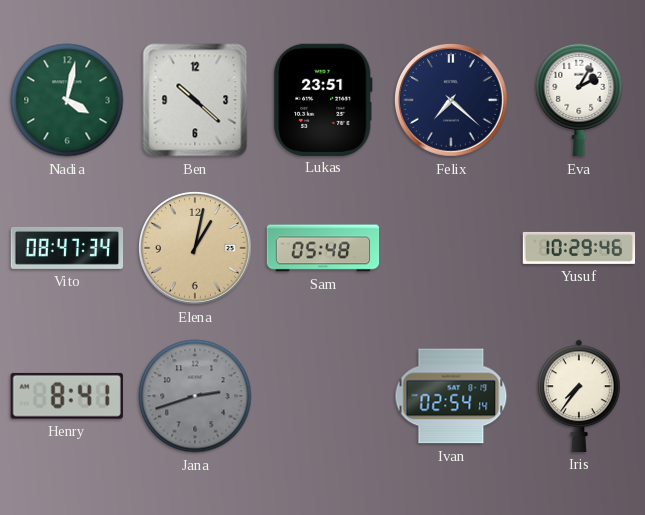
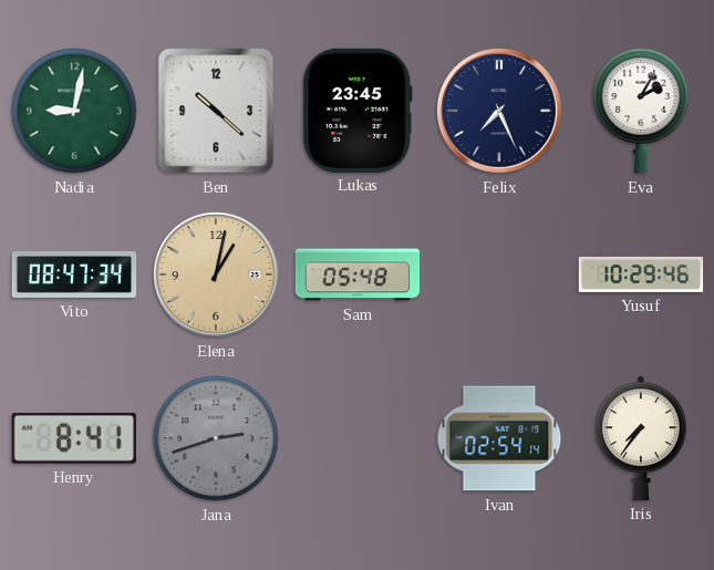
Nadia: 4:02 -> 9:02
Lukas: 23:51 -> 23:45
Felix: 7:22 -> 7:26
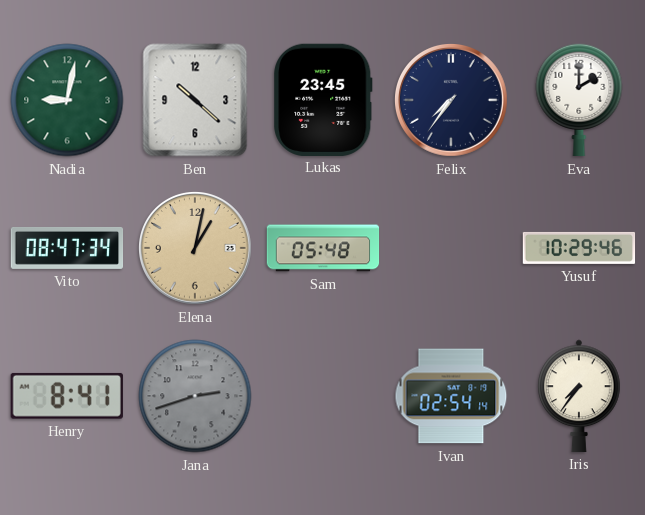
Felix: 7:26 -> 7:36
Eva: 2:05 -> 2:00
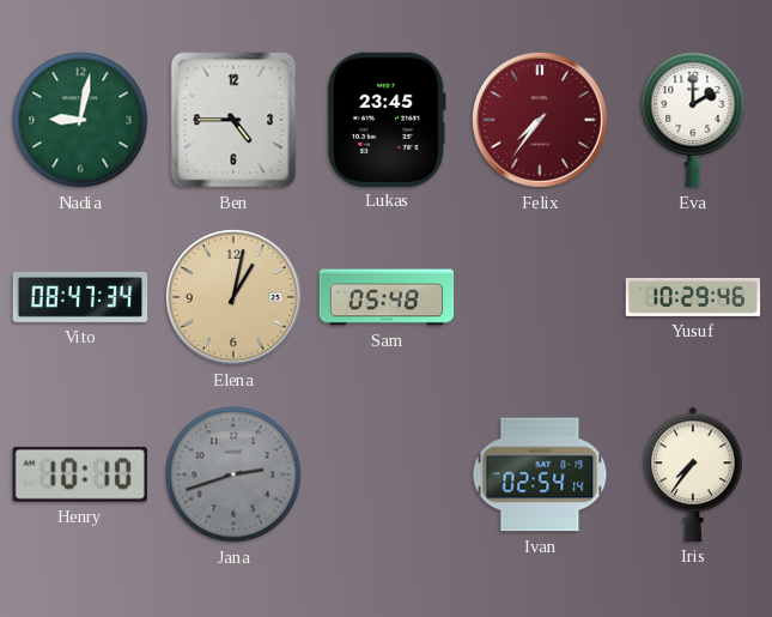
Ben: 10:22 -> 4:45
Felix dial: navy -> burgundy
Henry: 8:41 -> 10:10
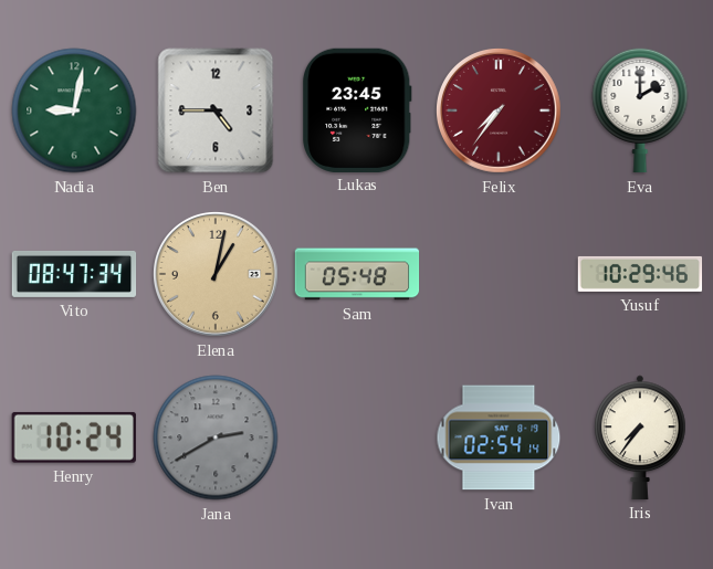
Henry: 10:10 -> 10:24
Jana: 2:42 -> 2:40
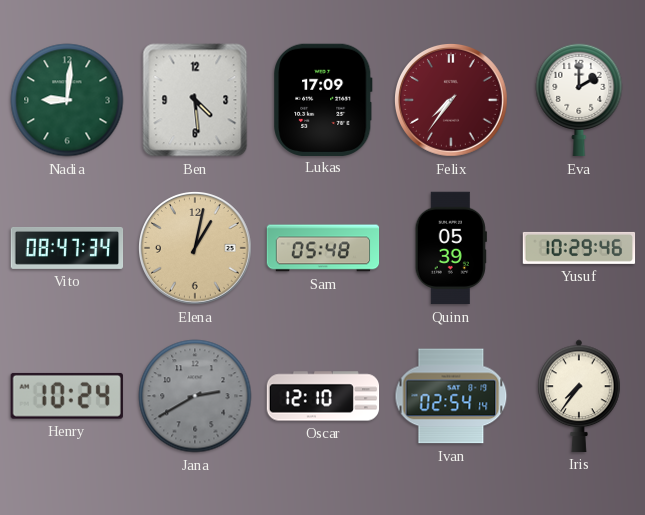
Nadia: 9:02 -> 9:01
Ben: 4:45 -> 4:29
Lukas: 23:45 -> 17:09
Quinn: none -> 05:39
Oscar: none -> 12:10
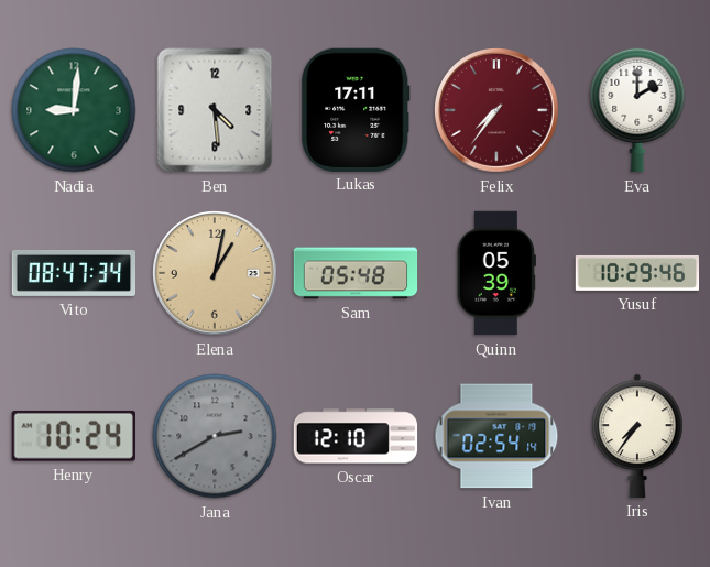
Lukas: 17:09 -> 17:11
